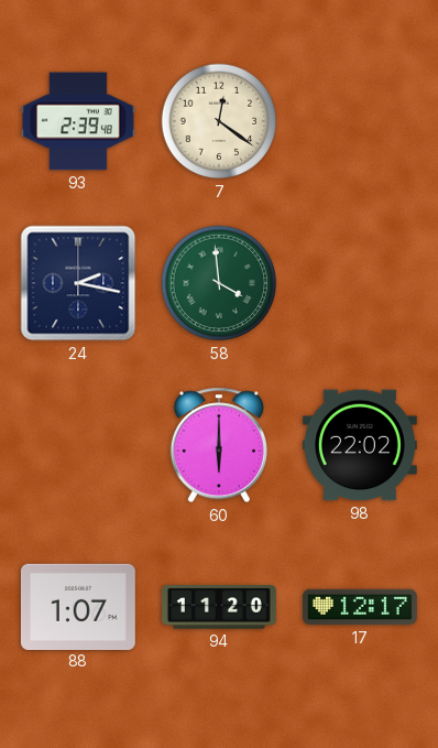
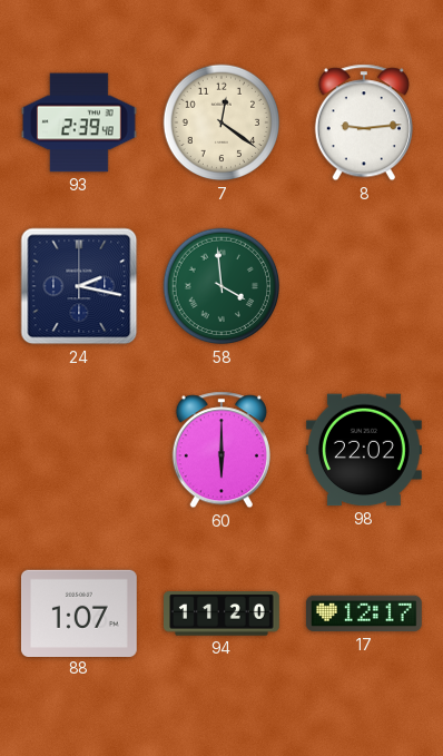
8: none -> 9:14
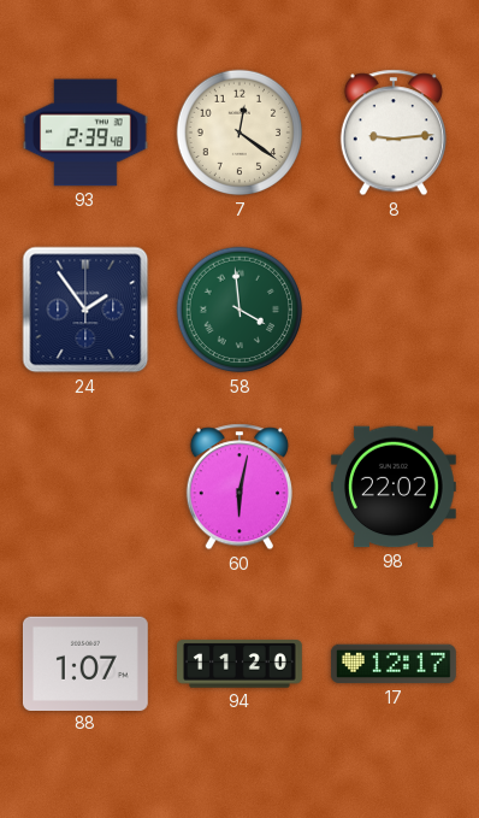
24: 2:17 -> 1:54
60: 6:00 -> 6:02
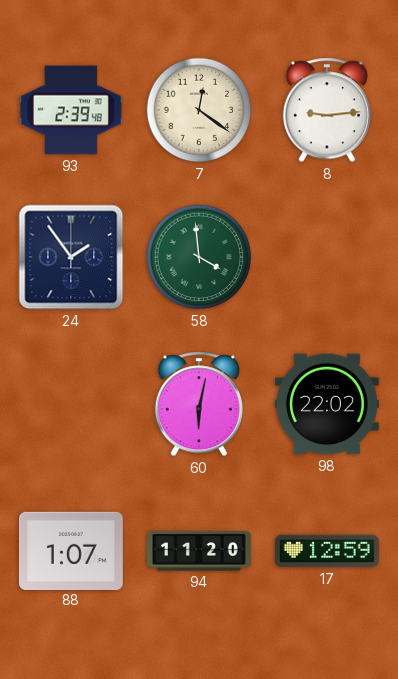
17: 12:17 -> 12:59
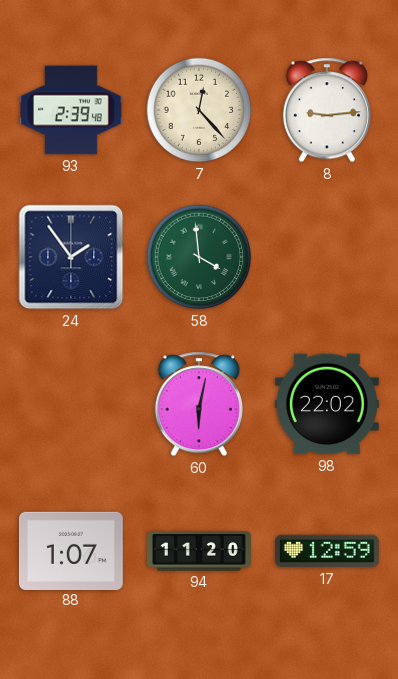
7: 12:21 -> 12:23
